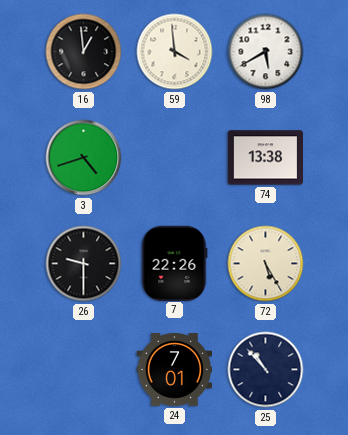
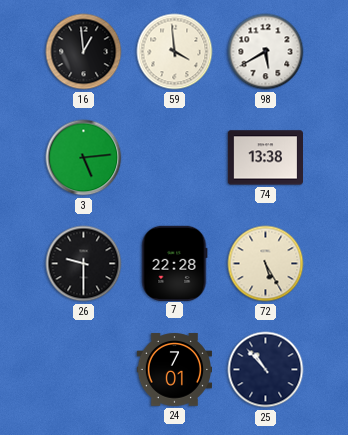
3: 4:42 -> 5:14
7: 22:26 -> 22:28
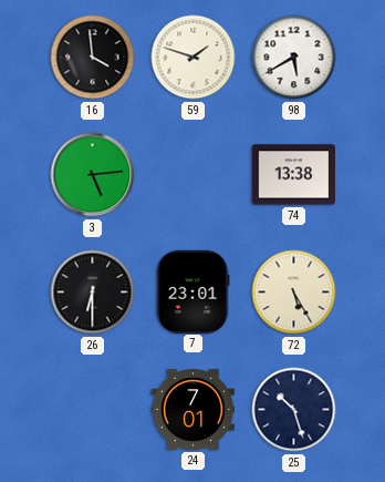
16: 12:59 -> 3:59
59: 3:59 -> 1:48
26: 9:30 -> 6:30
7: 22:28 -> 23:01
25: 10:53 -> 10:27
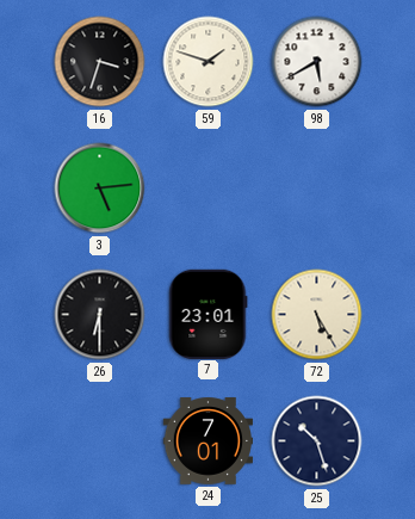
16: 3:59 -> 3:33
74: 13:38 -> none
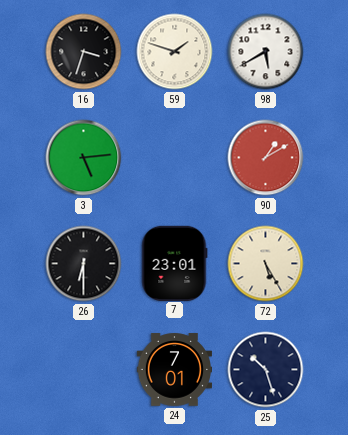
90: none -> 1:10
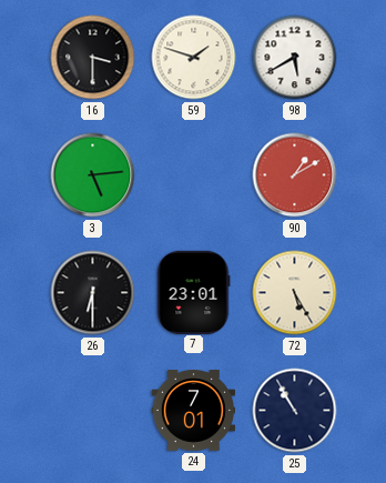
16: 3:33 -> 3:30
25: 10:27 -> 10:55
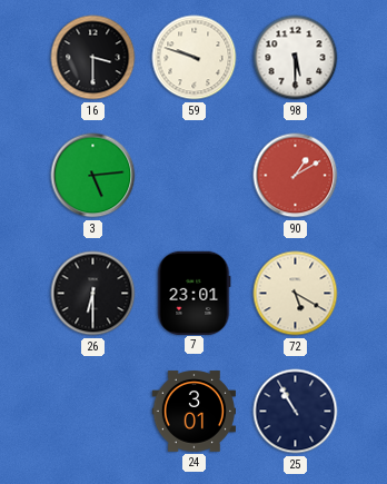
59: 1:48 -> 9:48
98: 5:40 -> 5:30
72: 5:25 -> 5:20
24: 7:01 -> 3:01
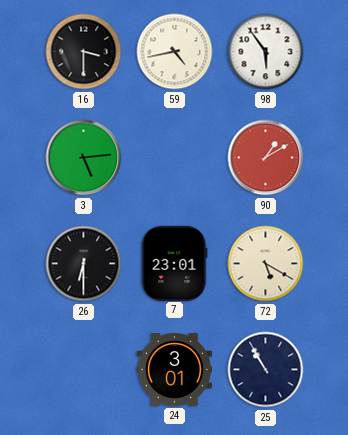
59: 9:48 -> 4:43
98: 5:30 -> 5:54
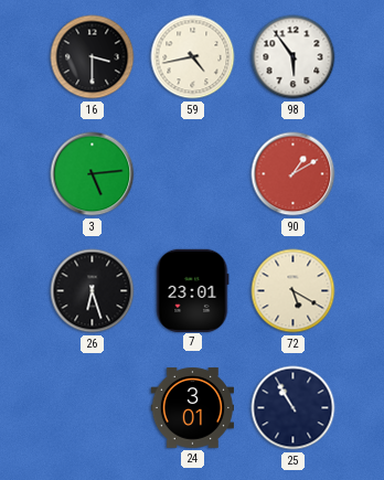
26: 6:30 -> 6:27
